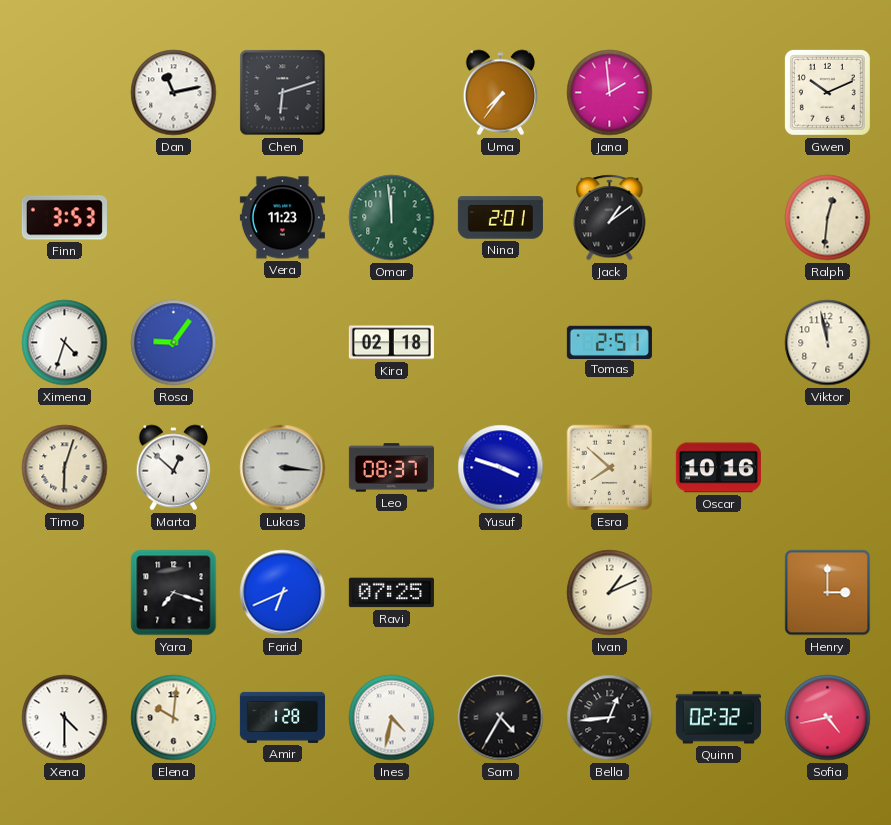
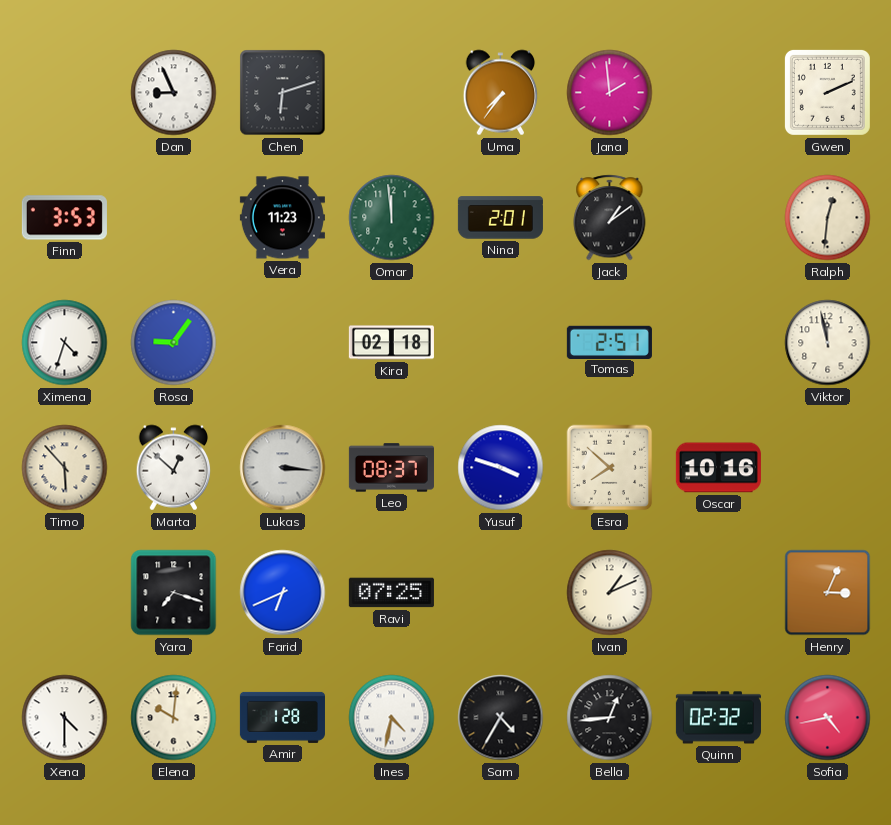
Dan: 11:13 -> 8:56
Gwen: 10:11 -> 2:11
Timo: 6:03 -> 5:53
Henry: 3:00 -> 3:04
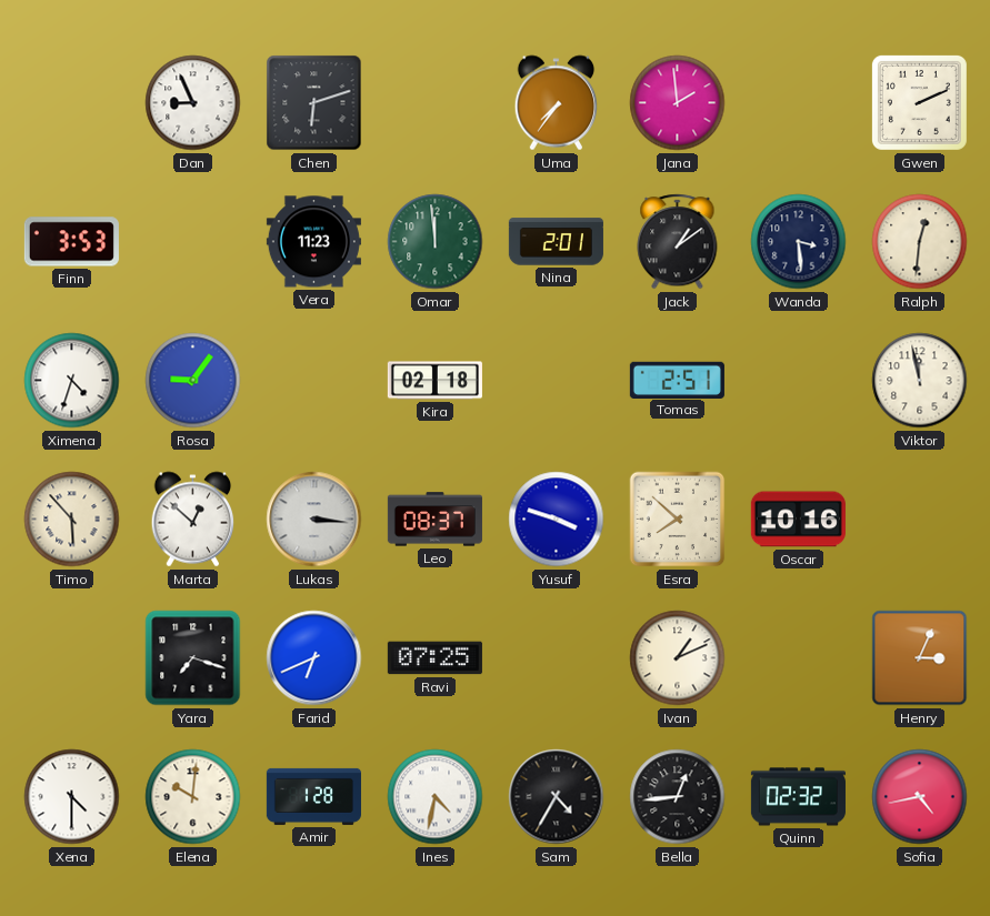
Wanda: none -> 3:29
